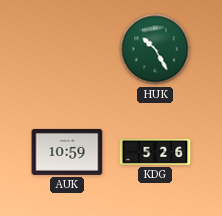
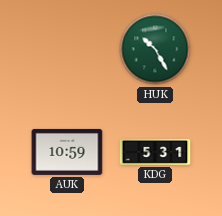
KDG: 5:26 -> 5:31
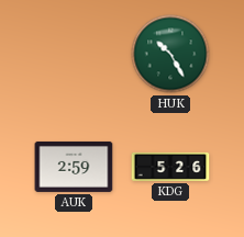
AUK: 10:59 -> 2:59
KDG: 5:31 -> 5:26
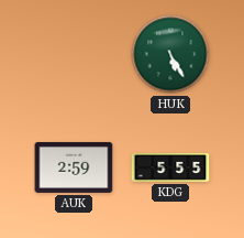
HUK: 10:25 -> 5:25
KDG: 5:26 -> 5:55
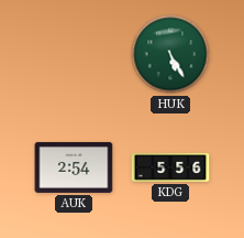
AUK: 2:59 -> 2:54
KDG: 5:55 -> 5:56
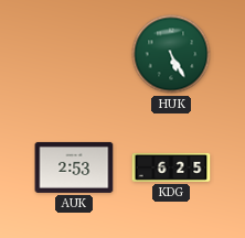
AUK: 2:54 -> 2:53
KDG: 5:56 -> 6:25
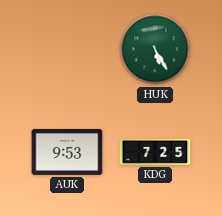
AUK: 2:53 -> 9:53
KDG: 6:25 -> 7:25
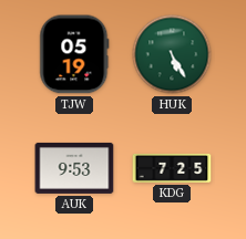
TJW: none -> 05:19
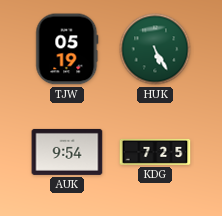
AUK: 9:53 -> 9:54
